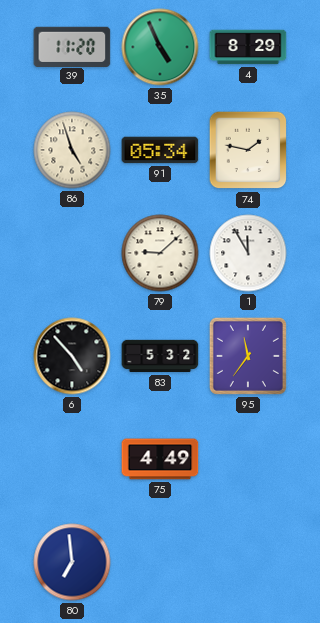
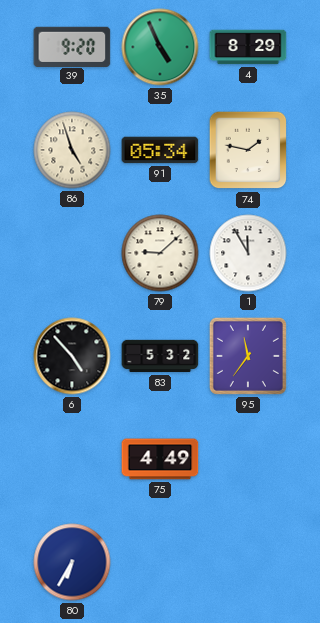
39: 11:20 -> 9:20
80: 6:59 -> 6:35
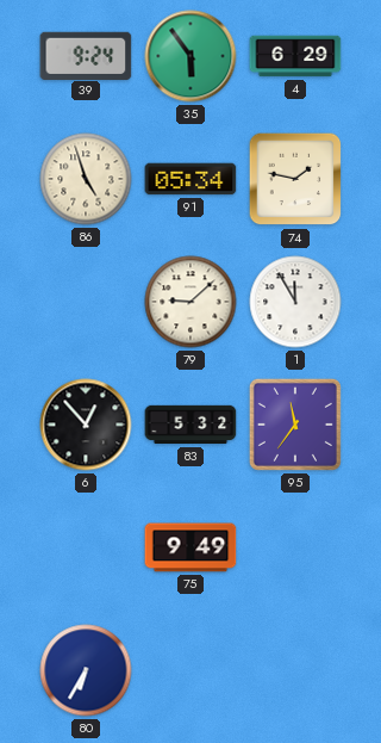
39: 9:20 -> 9:24
35: 4:56 -> 5:54
4: 8:29 -> 6:29
6: 4:53 -> 12:53
75: 4:49 -> 9:49
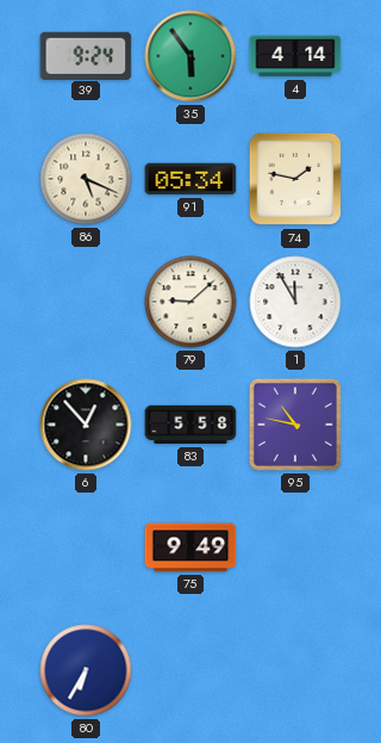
4: 6:29 -> 4:14
86: 4:57 -> 5:19
83: 5:32 -> 5:58
95: 11:36 -> 10:47
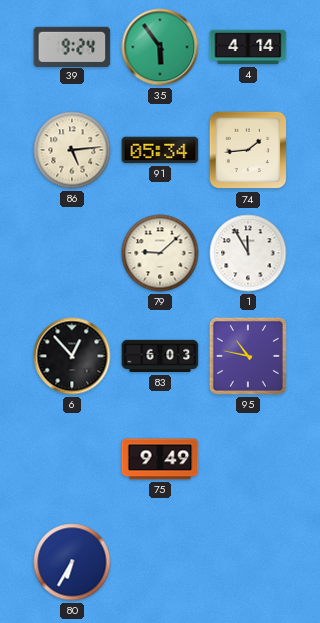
86: 5:19 -> 5:14
74: 1:47 -> 1:44
83: 5:58 -> 6:03
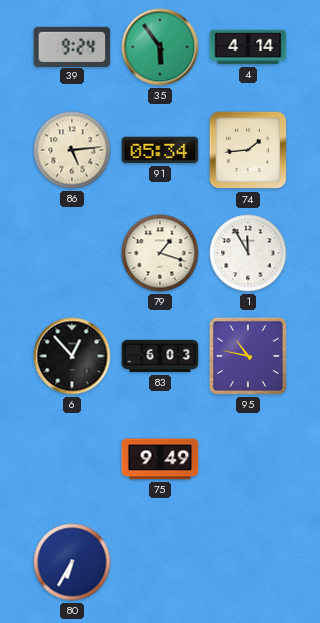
79: 9:08 -> 1:18
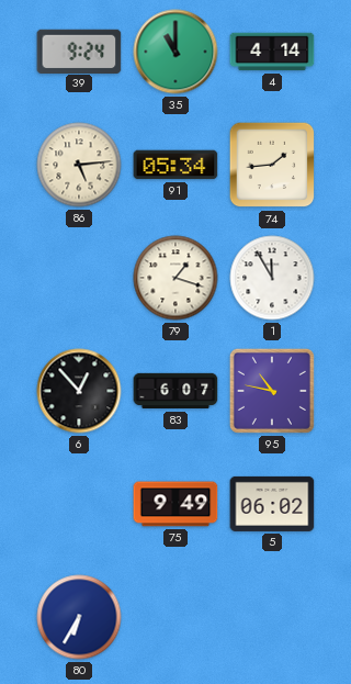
35: 5:54 -> 11:00
83: 6:03 -> 6:07
5: none -> 06:02
